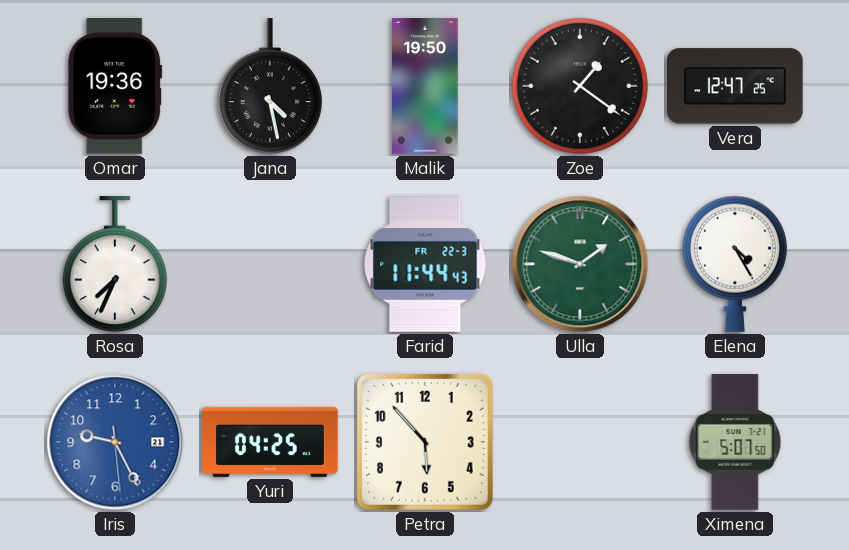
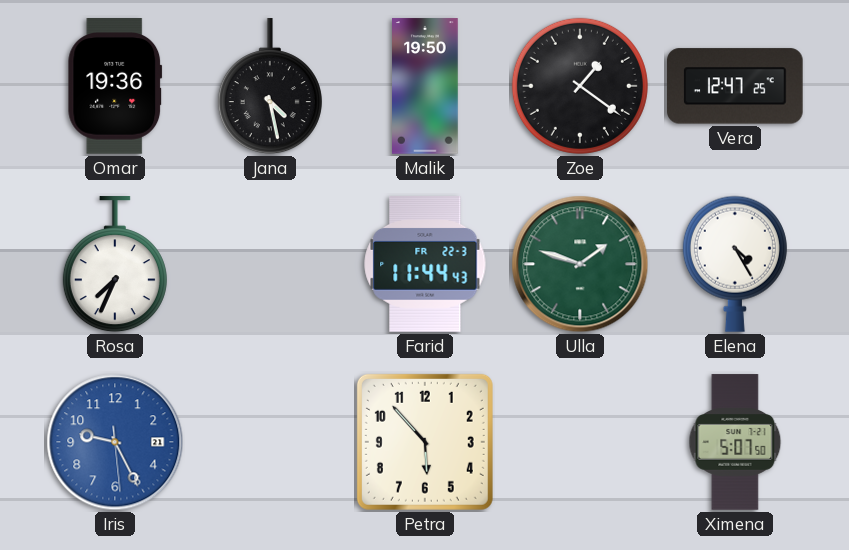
Yuri: 04:25 -> none
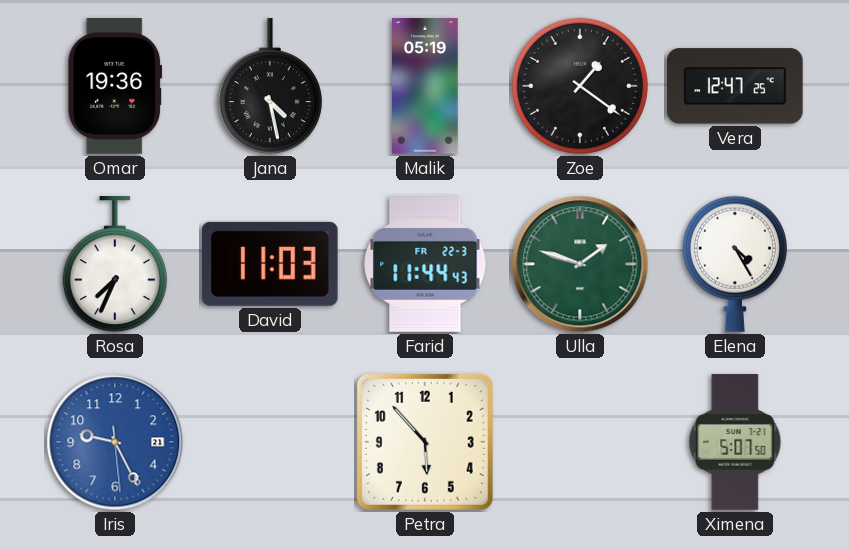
Malik: 19:50 -> 05:19
David: none -> 11:03
